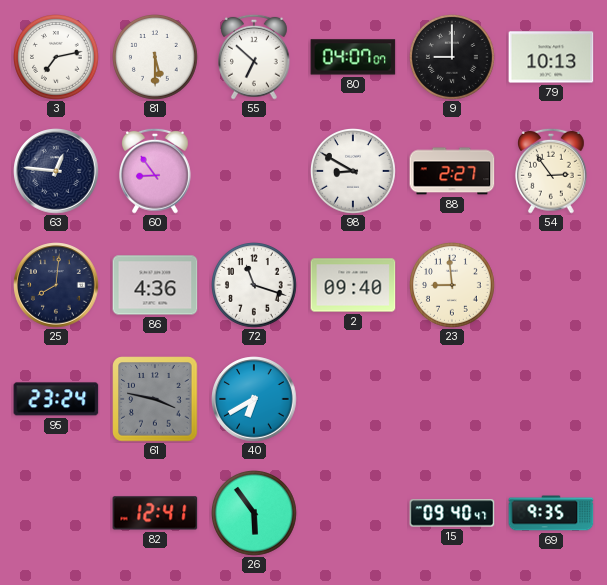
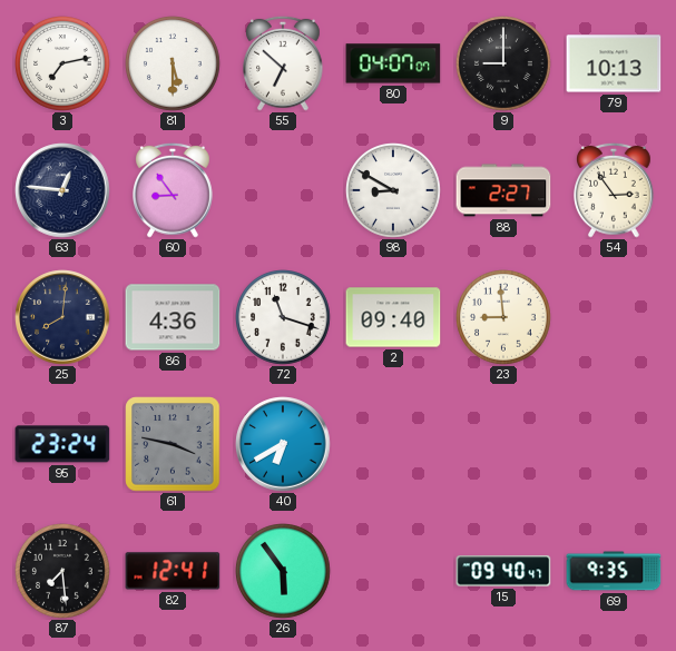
87: none -> 7:29
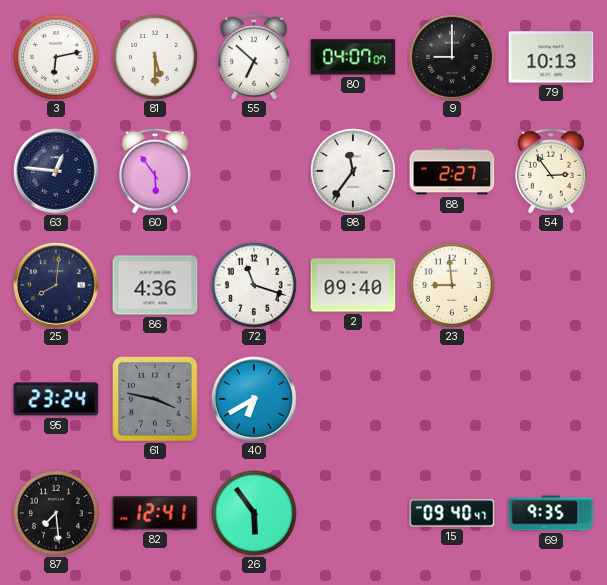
3: 7:13 -> 6:13
60: 8:54 -> 5:54
98: 8:50 -> 11:36
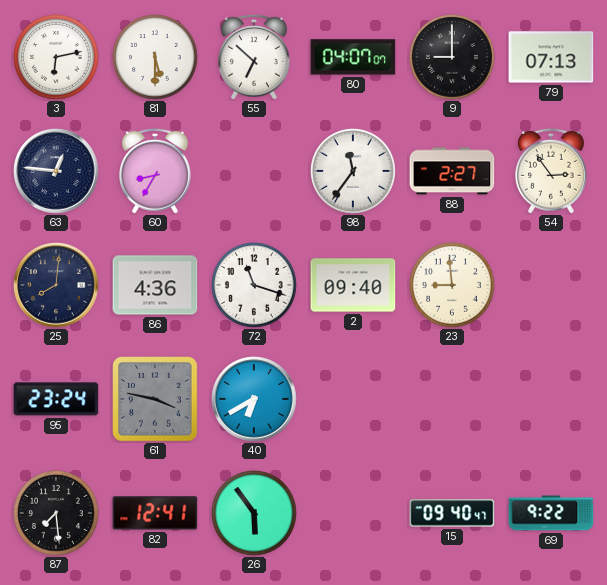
79: 10:13 -> 07:13
60: 5:54 -> 8:35
69: 9:35 -> 9:22
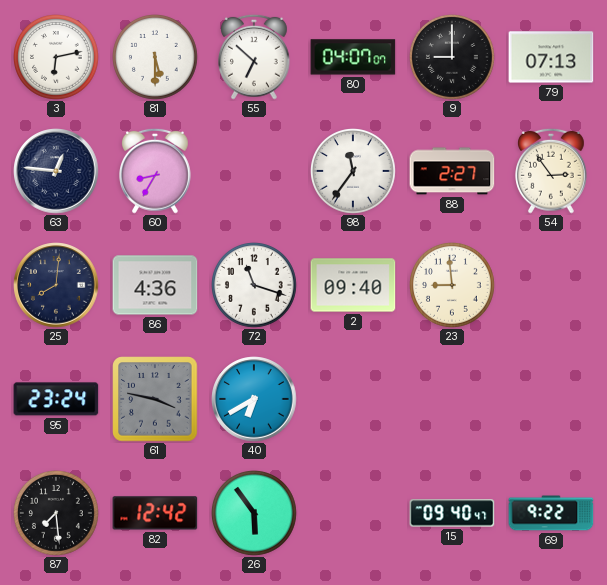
82: 12:41 -> 12:42
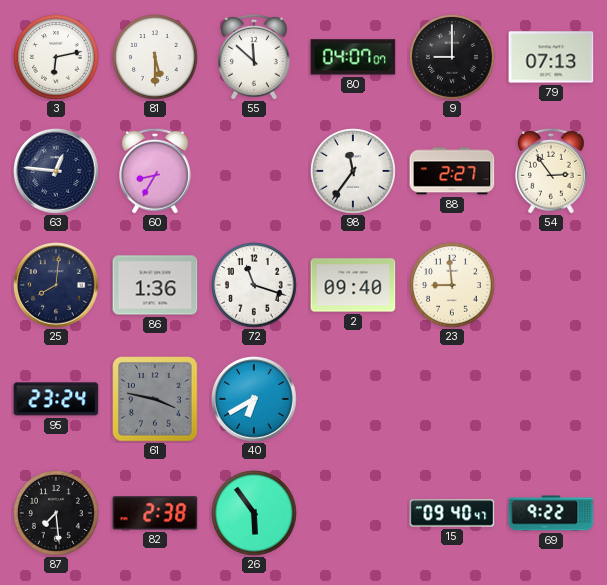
55: 6:52 -> 11:52
86: 4:36 -> 1:36
82: 12:42 -> 2:38
